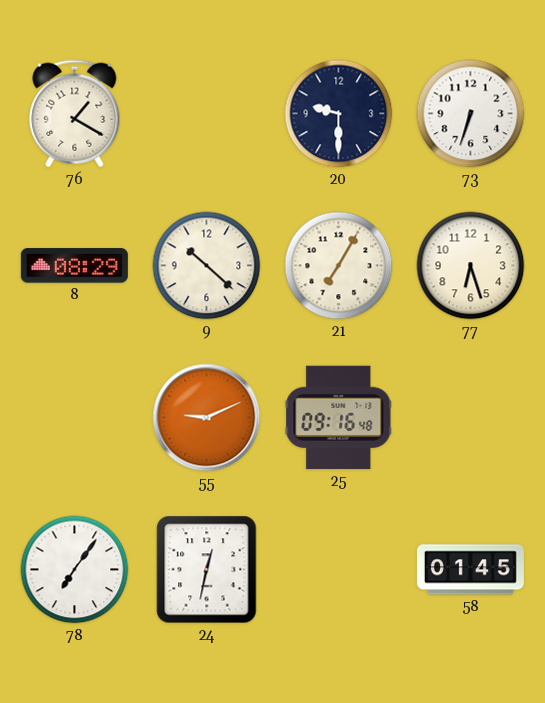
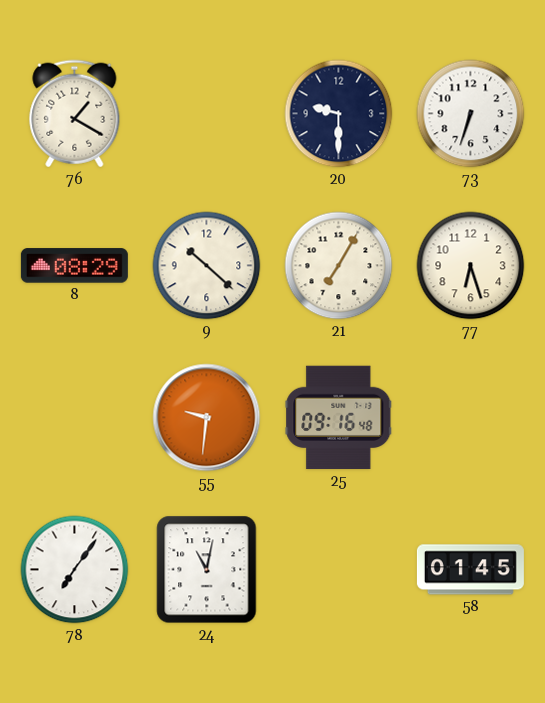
55: 9:11 -> 9:31
24: 12:32 -> 11:02
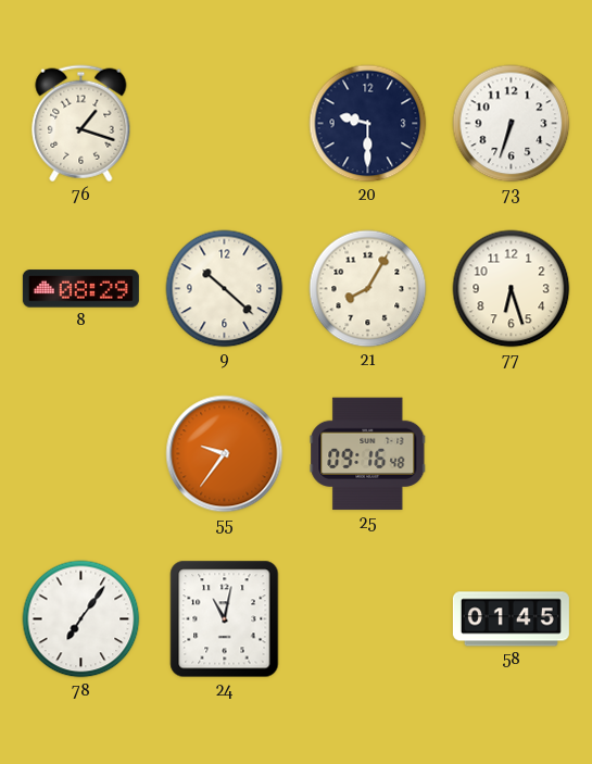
76: 1:20 -> 1:18
21: 7:05 -> 8:05
55: 9:31 -> 9:36
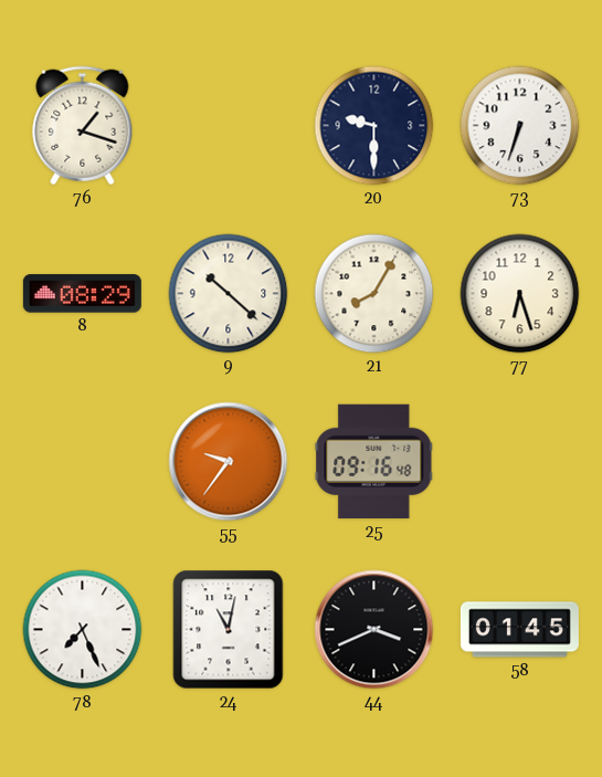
78: 7:06 -> 7:26
44: none -> 3:41
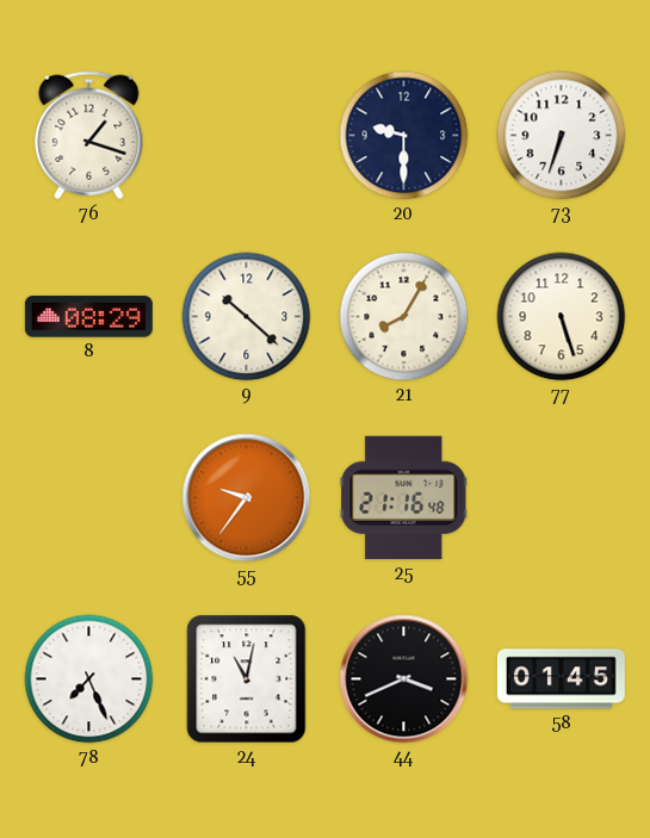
77: 6:27 -> 5:27
25: 09:16 -> 21:16
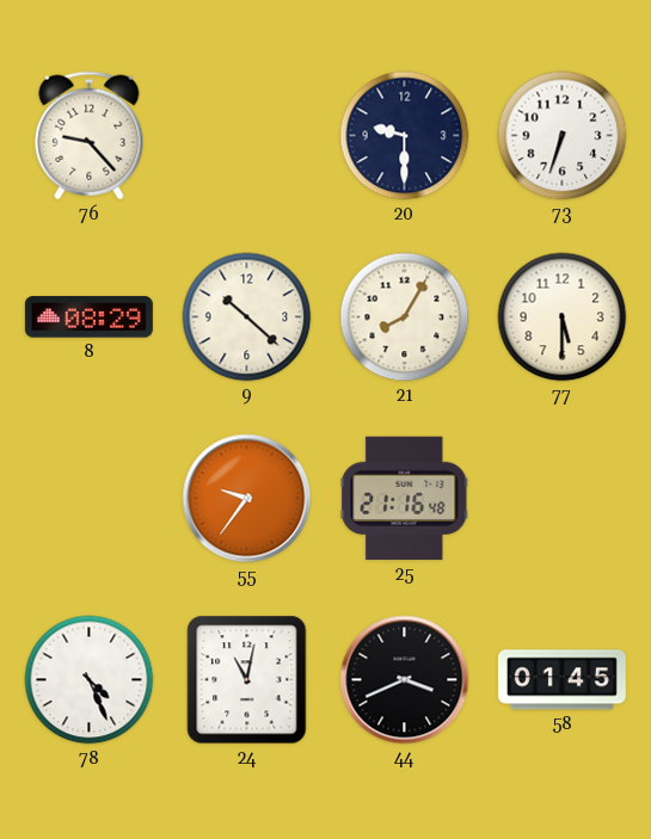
76: 1:18 -> 9:23
77: 5:27 -> 5:30
78: 7:26 -> 4:26
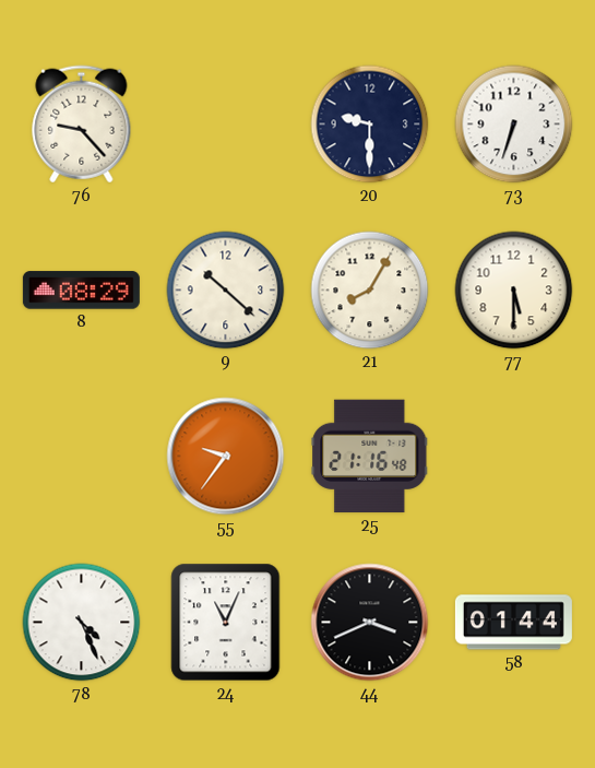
24: 11:02 -> 11:04
58: 01:45 -> 01:44
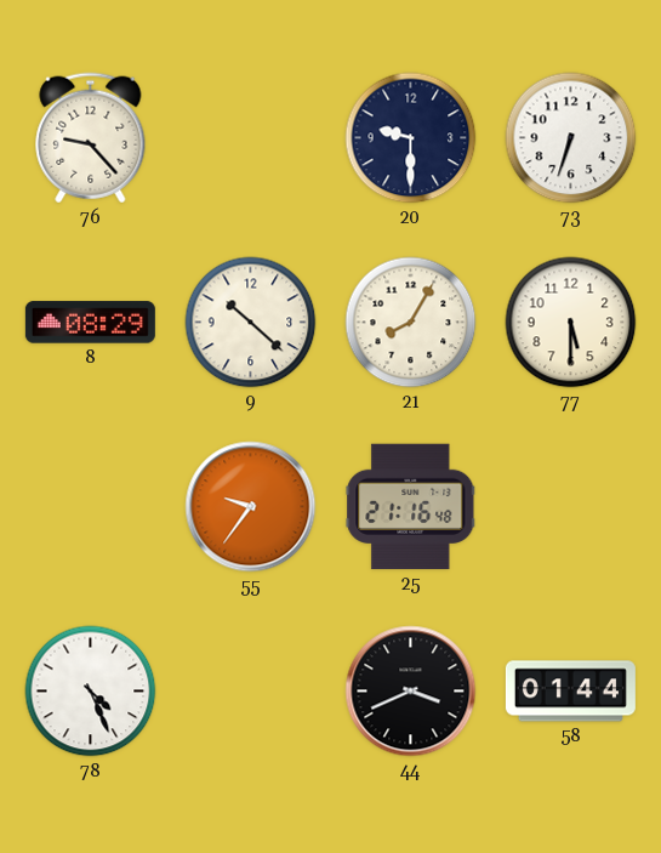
24: 11:04 -> none
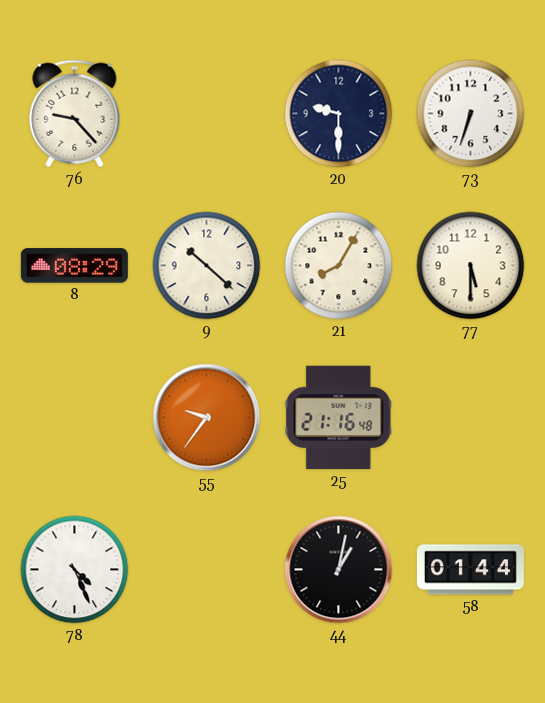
44: 3:41 -> 1:02
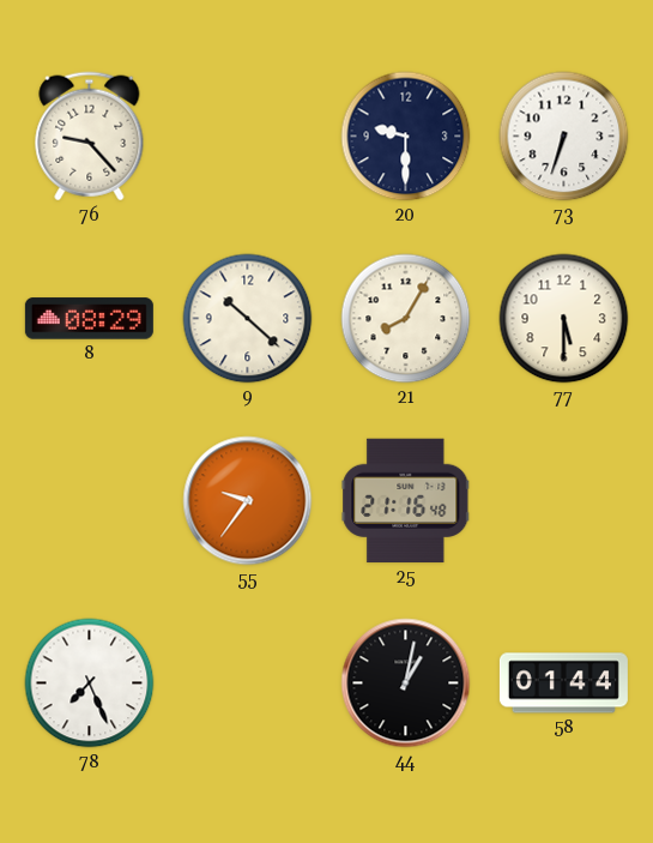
78: 4:26 -> 7:26
